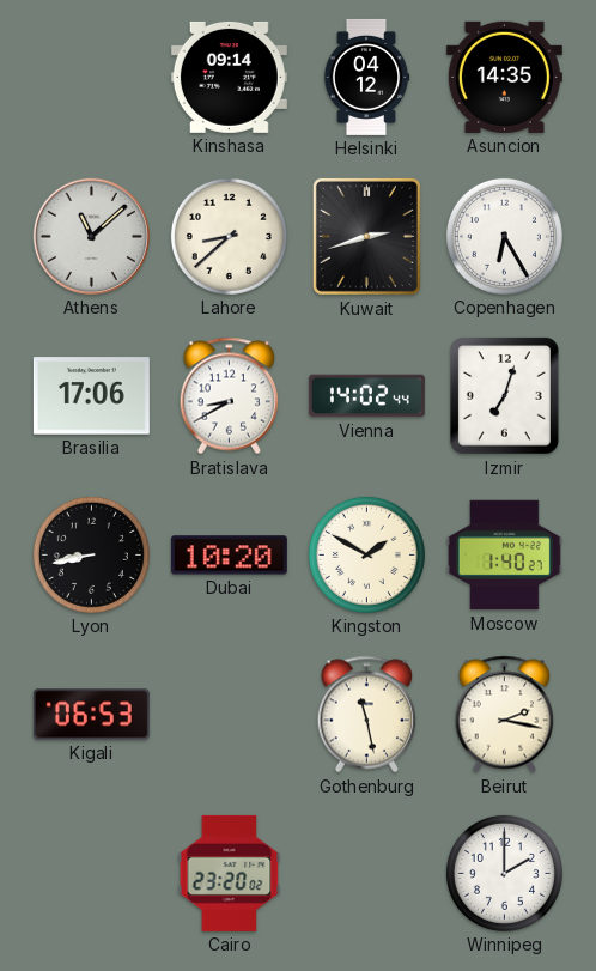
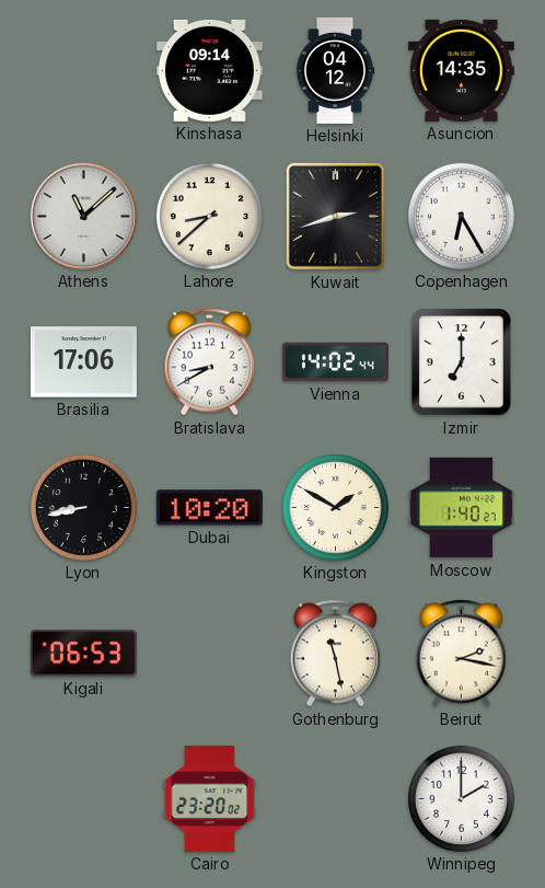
Izmir: 7:03 -> 7:00
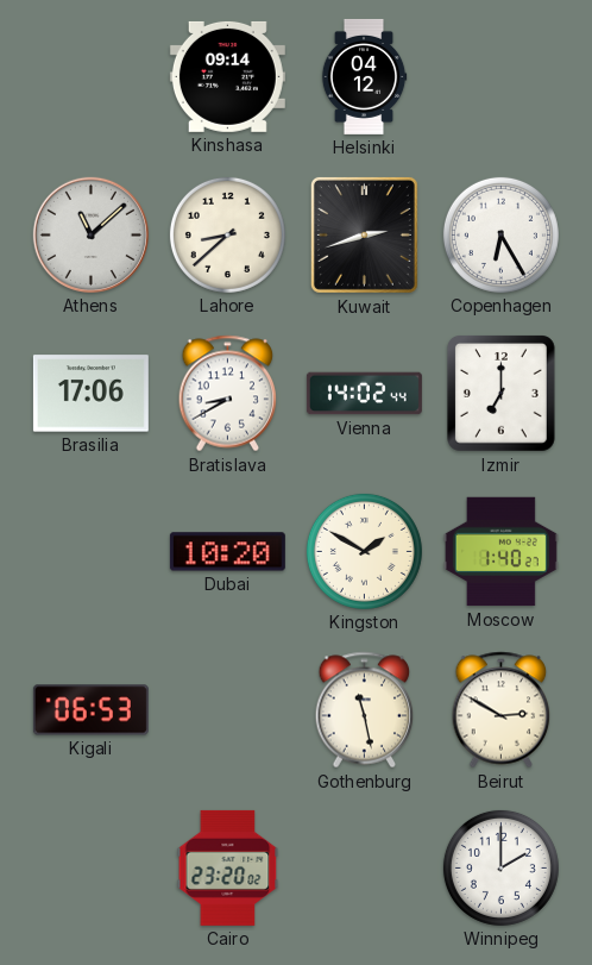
Asuncion: 14:35 -> none
Lyon: 8:43 -> none
Beirut: 2:17 -> 2:50
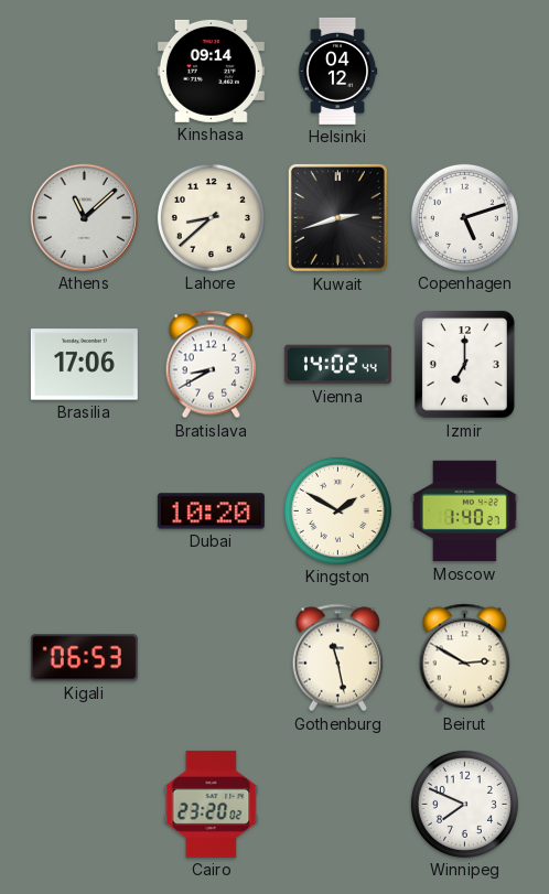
Copenhagen: 6:25 -> 5:12
Winnipeg: 2:00 -> 7:49
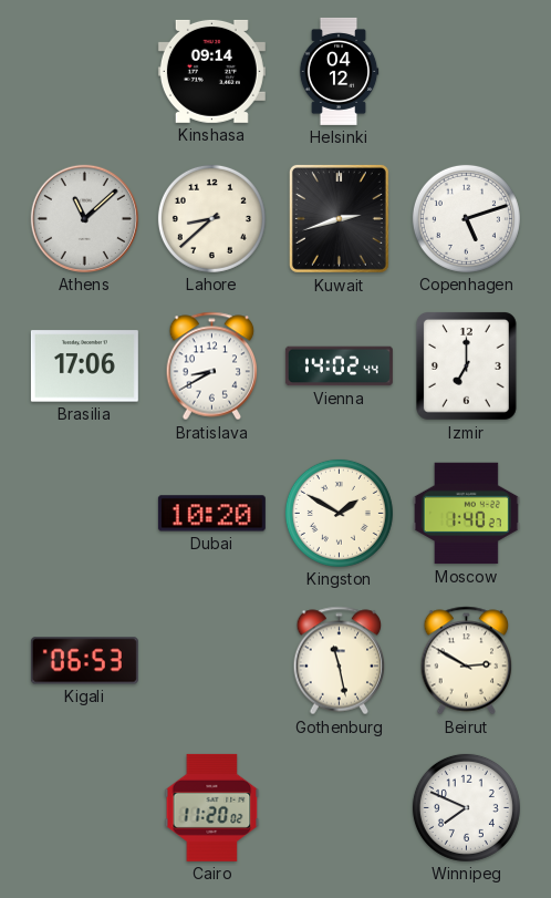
Cairo: 23:20 -> 11:20
